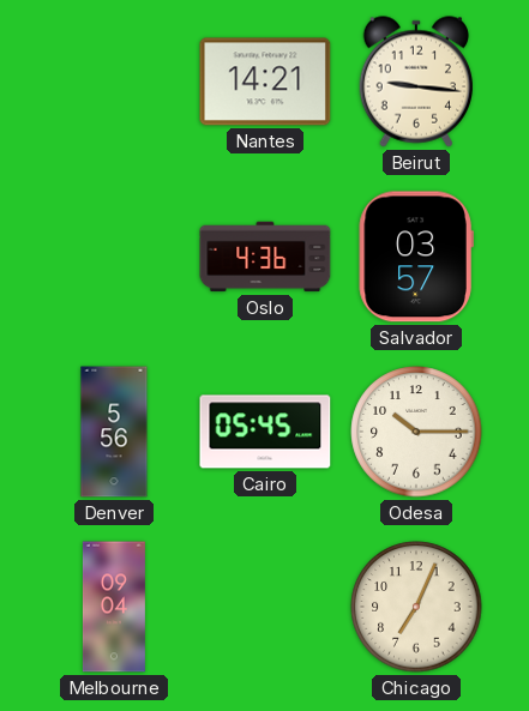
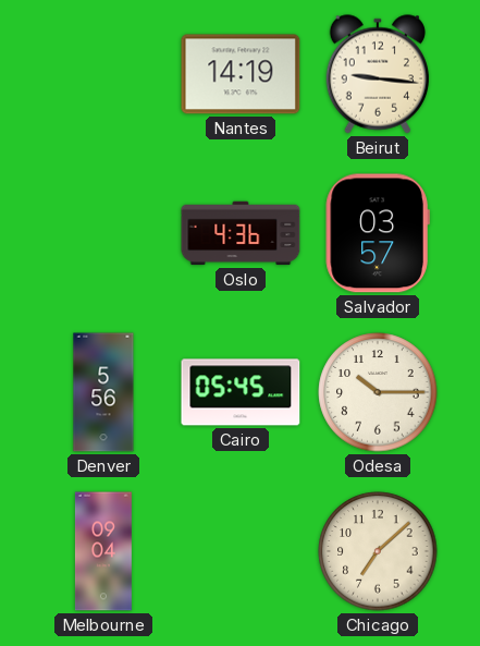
Nantes: 14:21 -> 14:19
Chicago: 7:04 -> 7:08
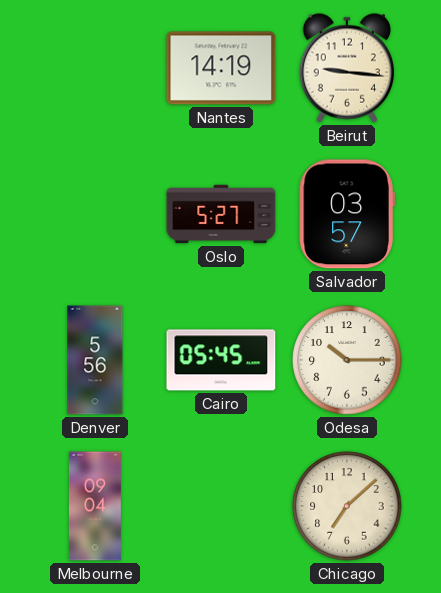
Oslo: 4:36 -> 5:27
